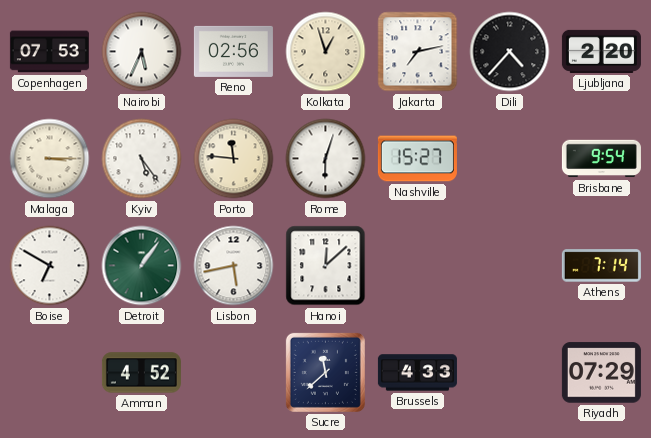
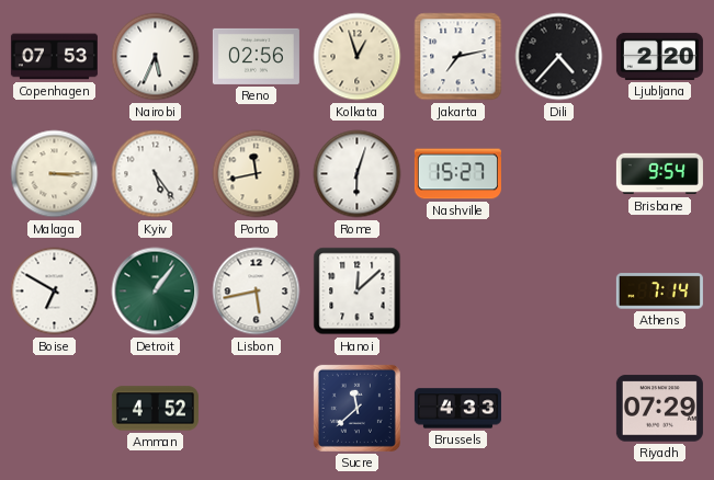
Porto: 11:46 -> 11:43
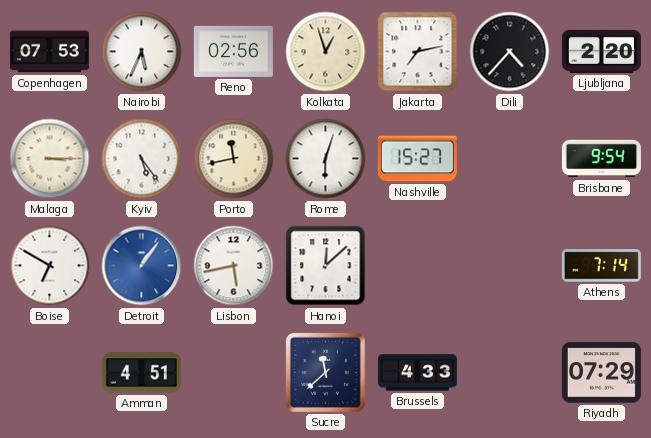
Detroit dial: green -> blue
Amman: 4:52 -> 4:51
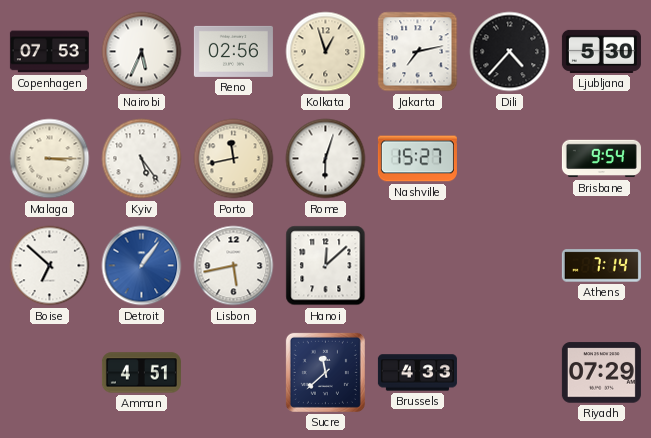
Ljubljana: 2:20 -> 5:30
Boise: 6:50 -> 6:52
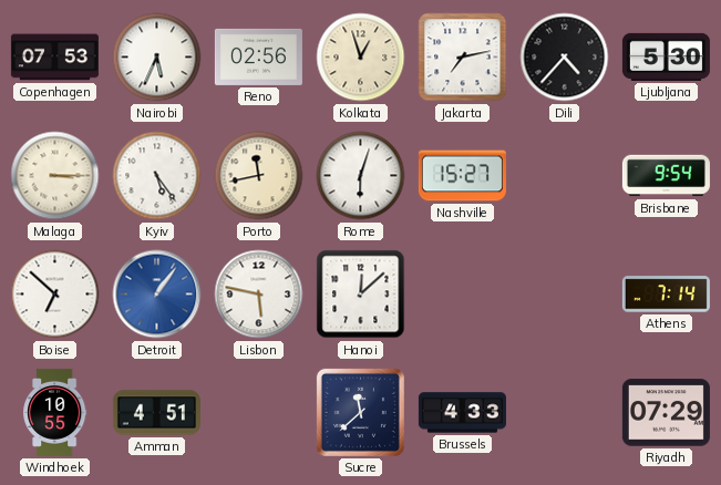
Lisbon: 5:43 -> 5:47
Windhoek: none -> 10:55
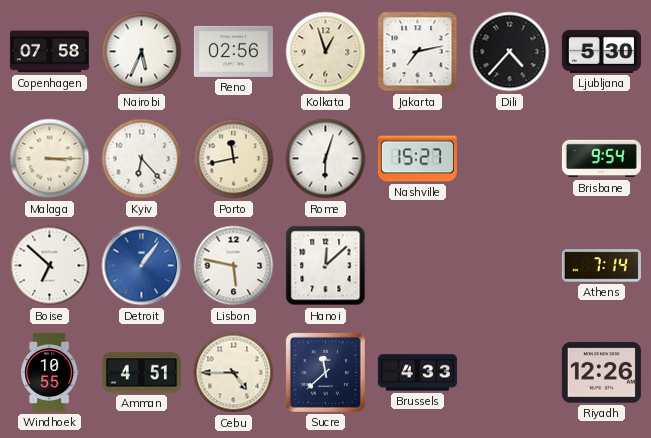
Copenhagen: 07:53 -> 07:58
Kyiv: 5:24 -> 6:23
Cebu: none -> 4:45
Riyadh: 07:29 -> 12:26
